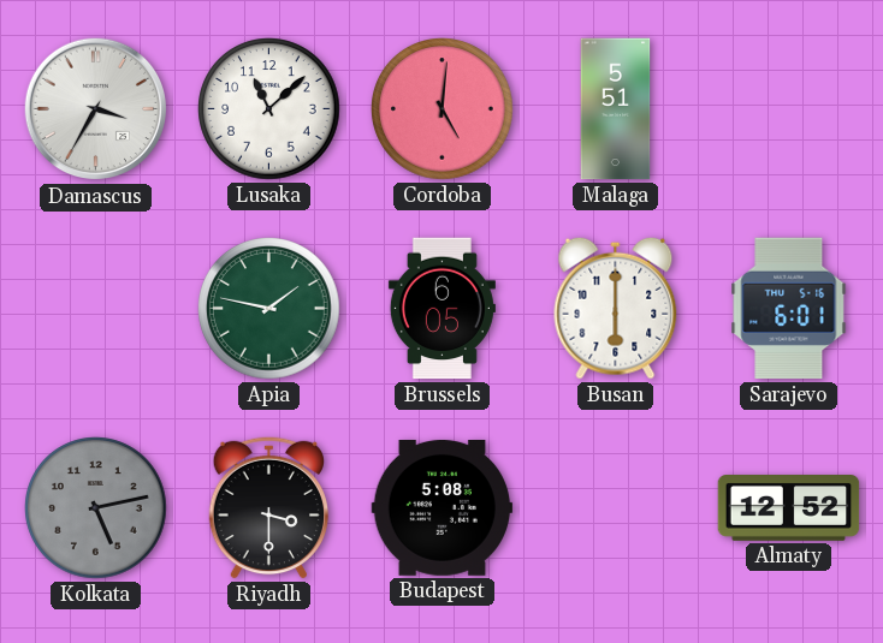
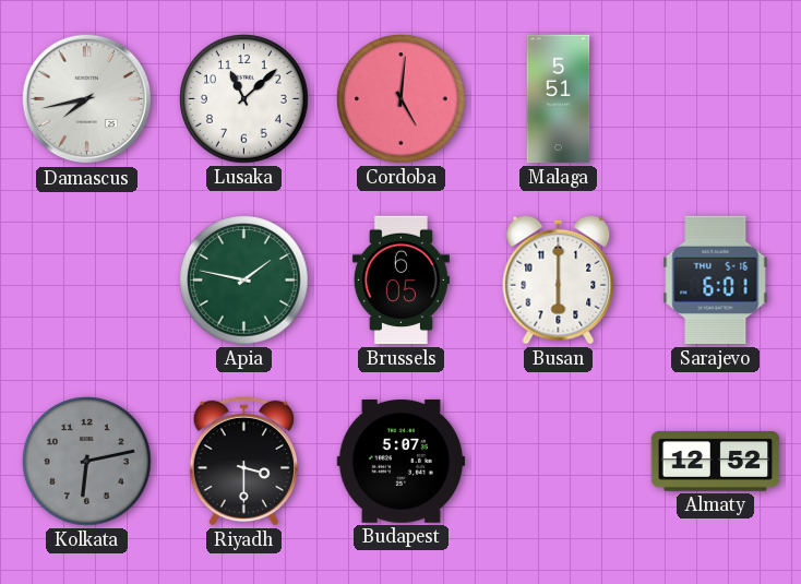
Damascus: 3:35 -> 7:43
Kolkata: 5:13 -> 6:13
Budapest: 5:08 -> 5:07
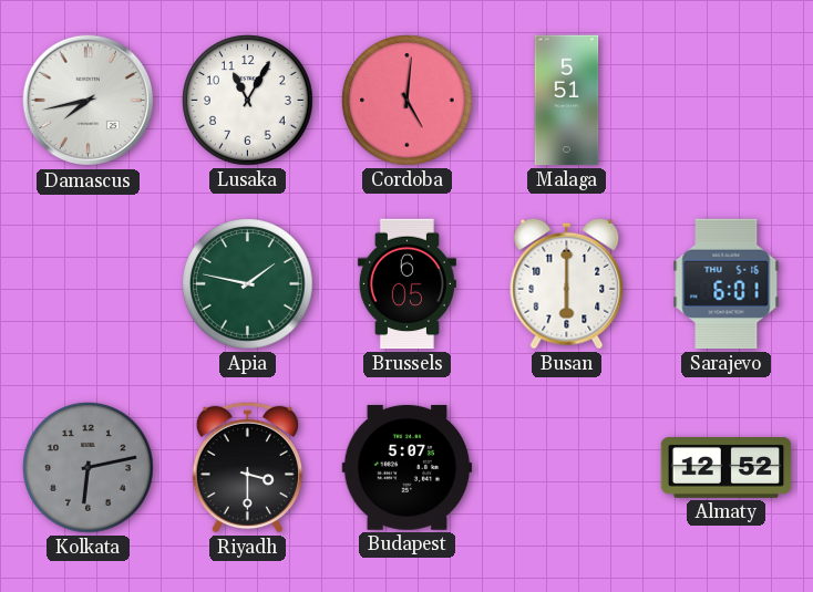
Lusaka: 11:08 -> 11:05
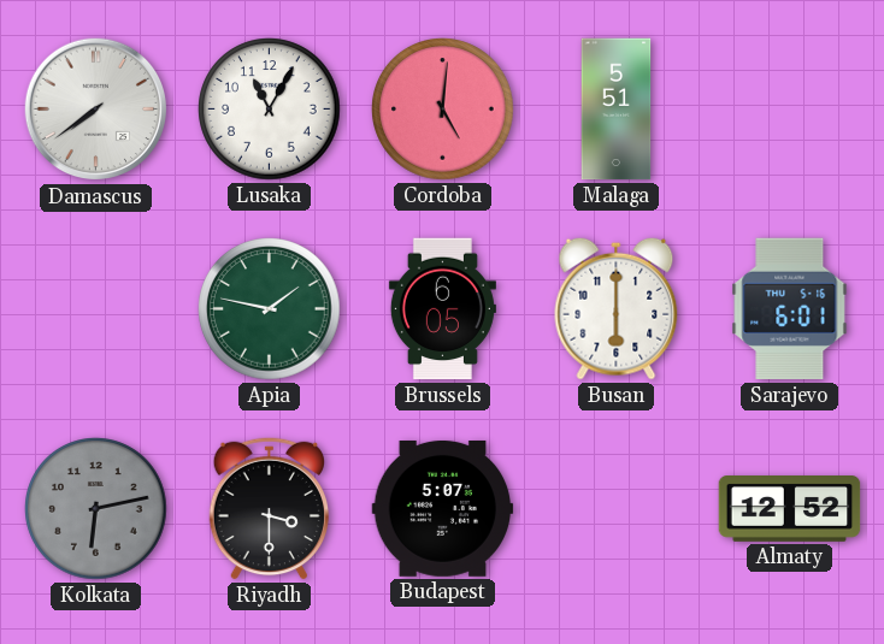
Damascus: 7:43 -> 7:39
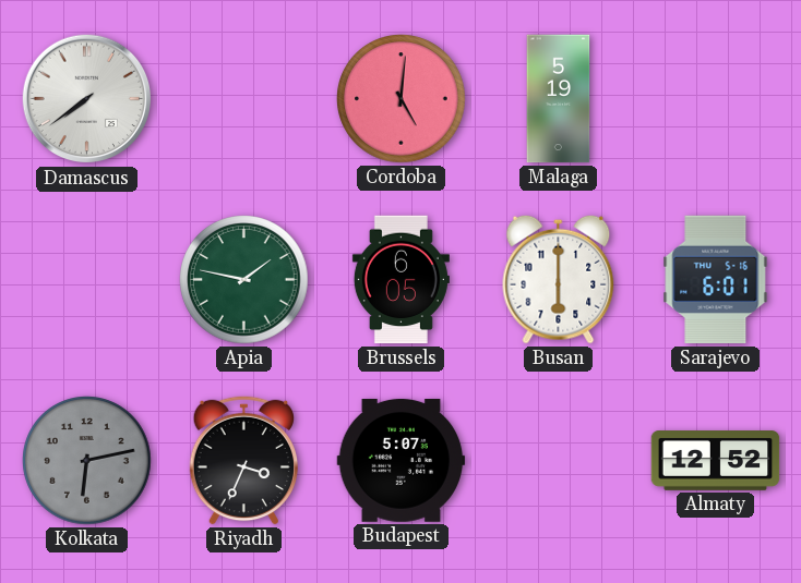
Lusaka: 11:05 -> none
Malaga: 5:51 -> 5:19
Riyadh: 3:30 -> 3:34
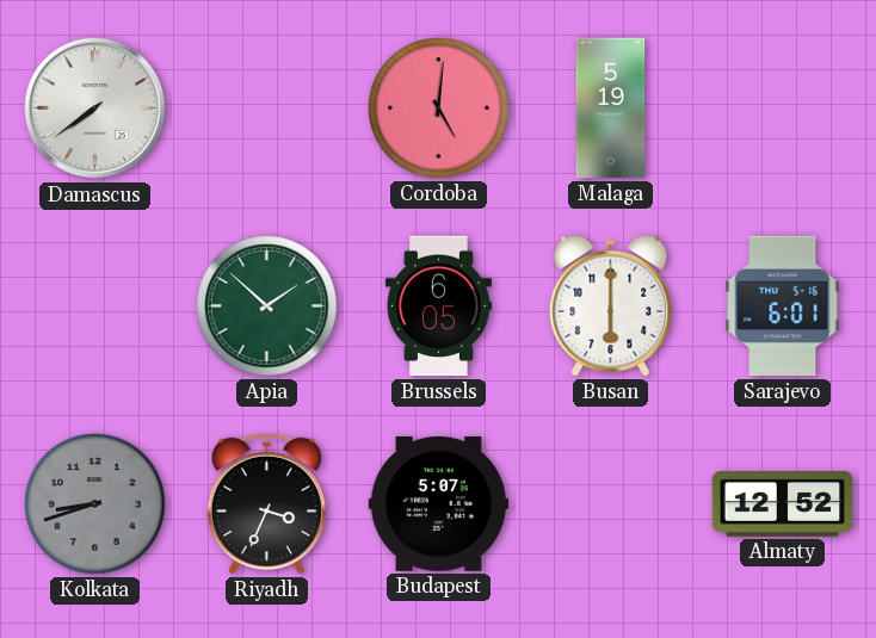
Apia: 1:47 -> 1:52
Kolkata: 6:13 -> 8:42
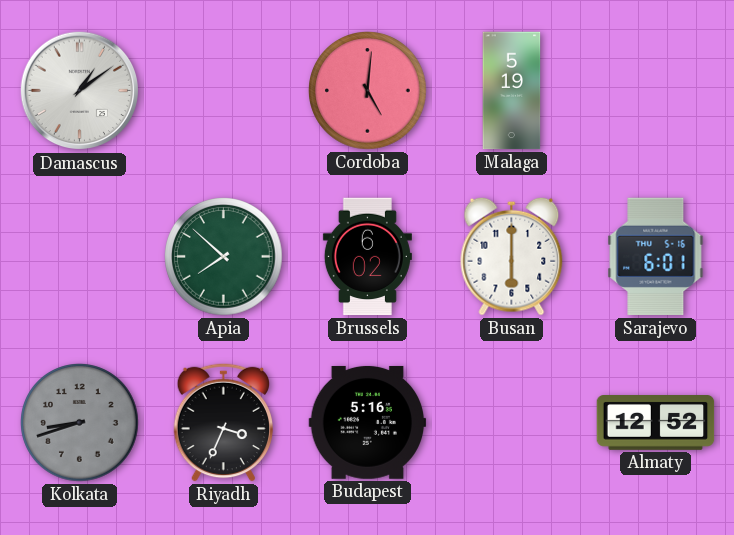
Damascus: 7:39 -> 1:09
Apia: 1:52 -> 7:52
Brussels: 6:05 -> 6:02
Budapest: 5:07 -> 5:16
